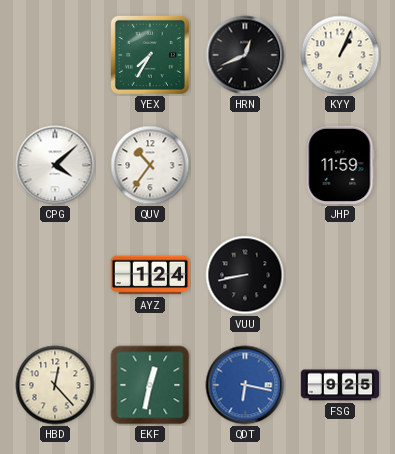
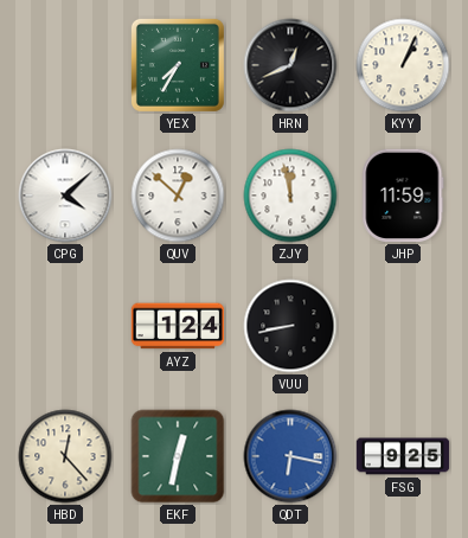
QUV: 10:36 -> 12:52
ZJY: none -> 11:58
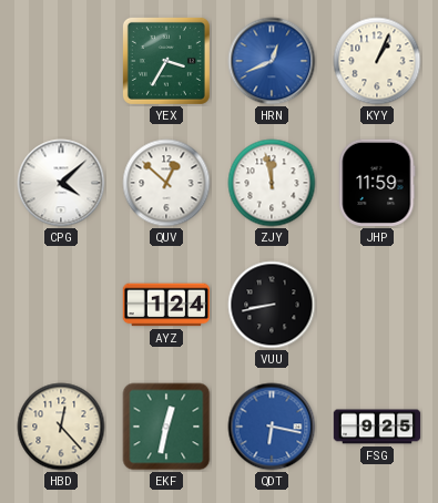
YEX: 7:35 -> 3:35
HRN dial: black -> blue
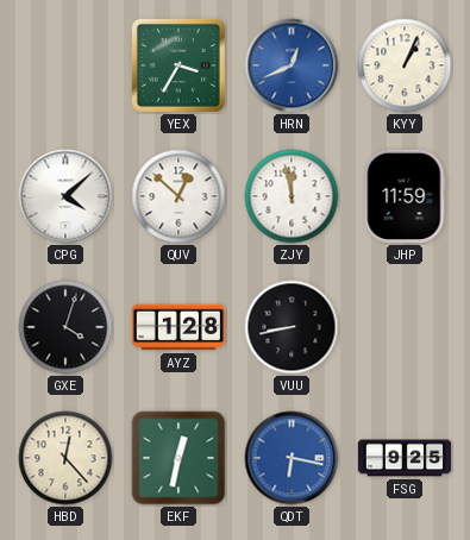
GXE: none -> 4:03
AYZ: 1:24 -> 1:28
